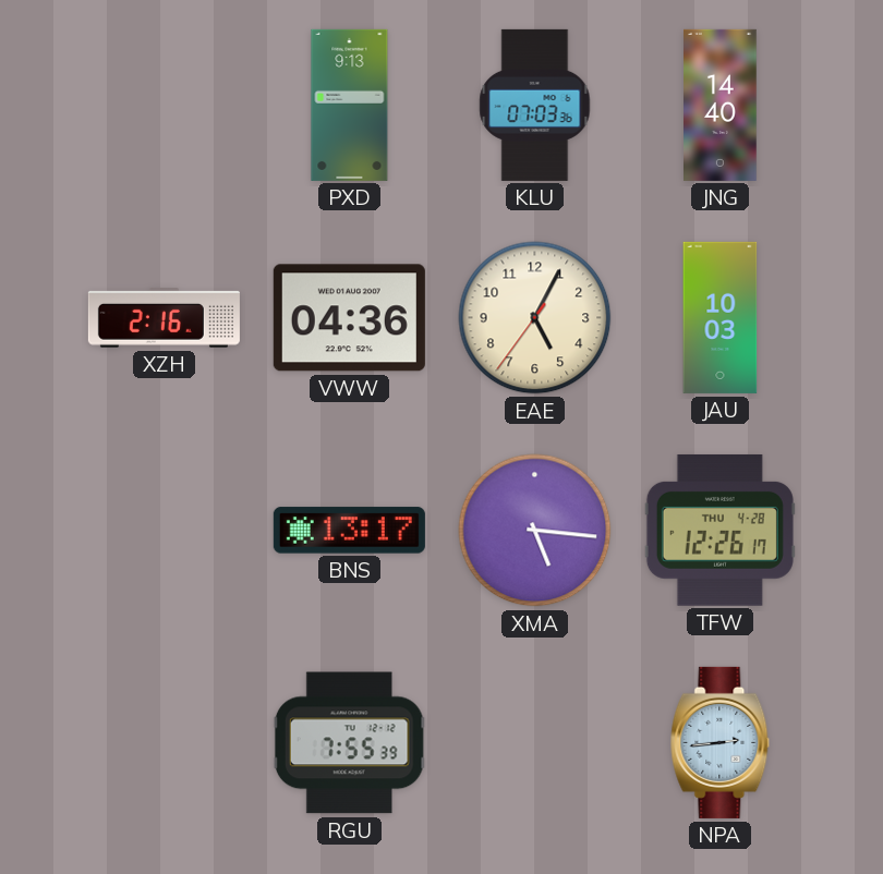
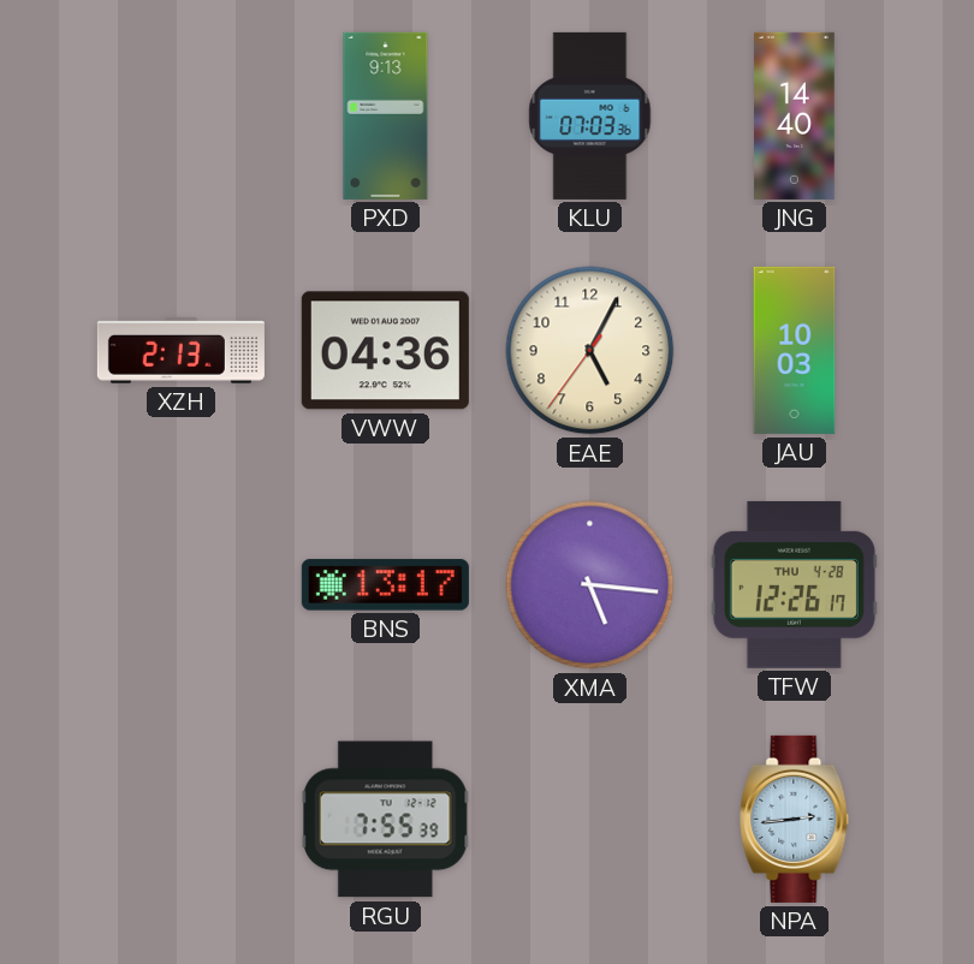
XZH: 2:16 -> 2:13
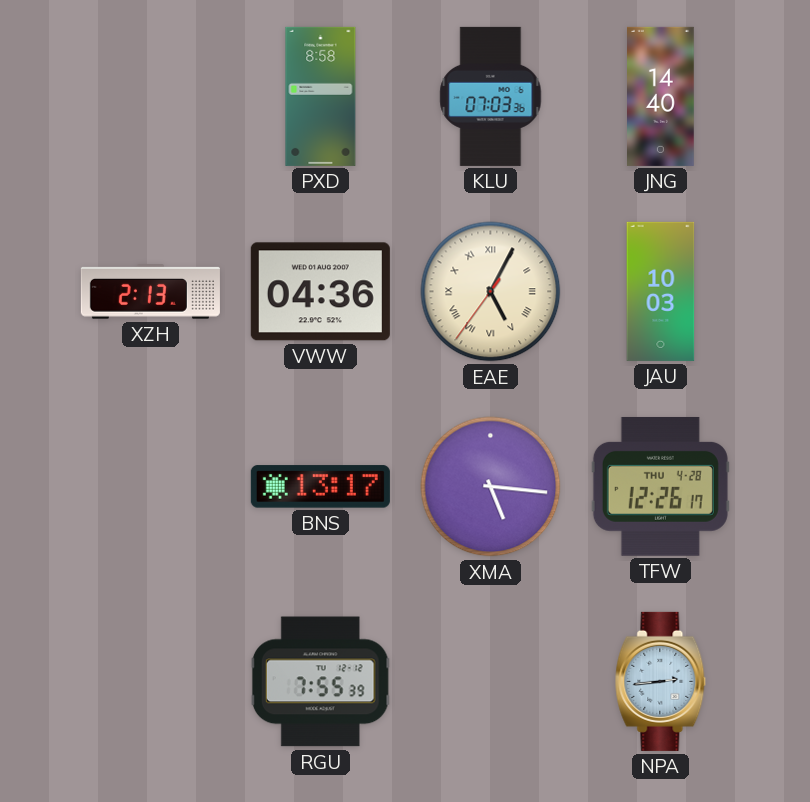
PXD: 9:13 -> 8:58
EAE numerals: Arabic -> Roman
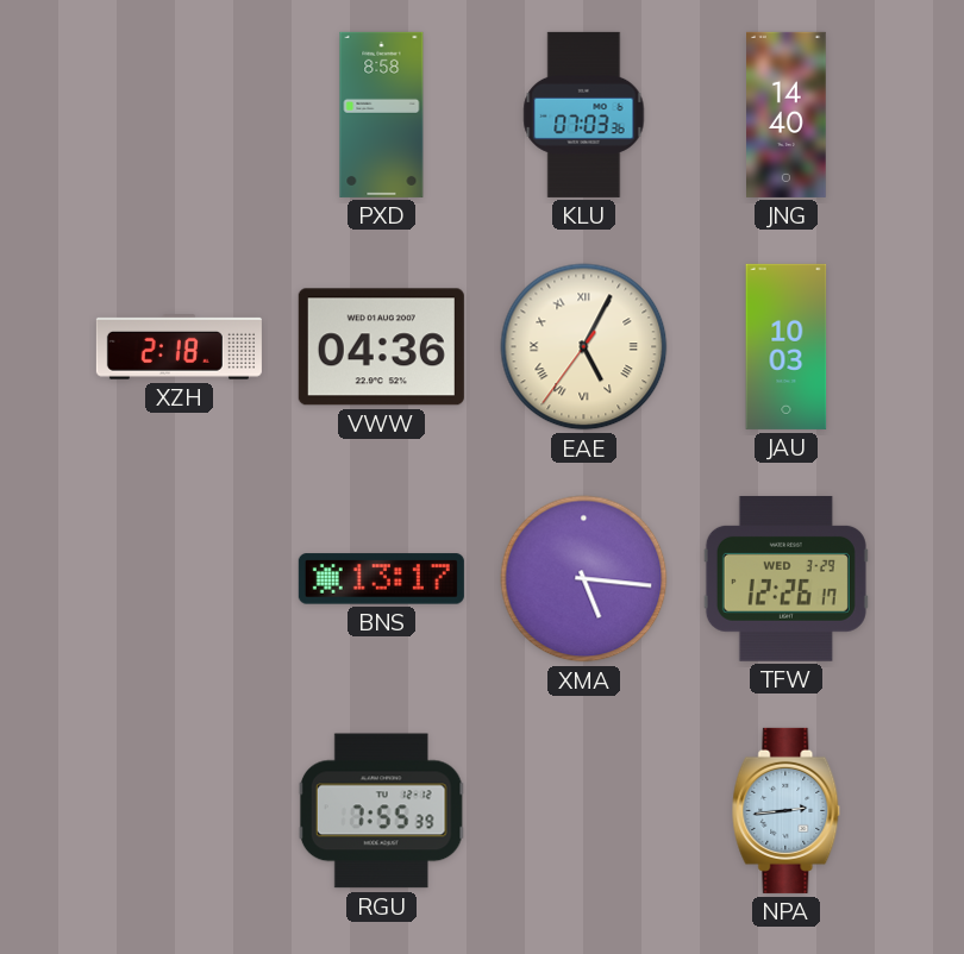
XZH: 2:13 -> 2:18
TFW date: THU 4-28 -> WED 3-29
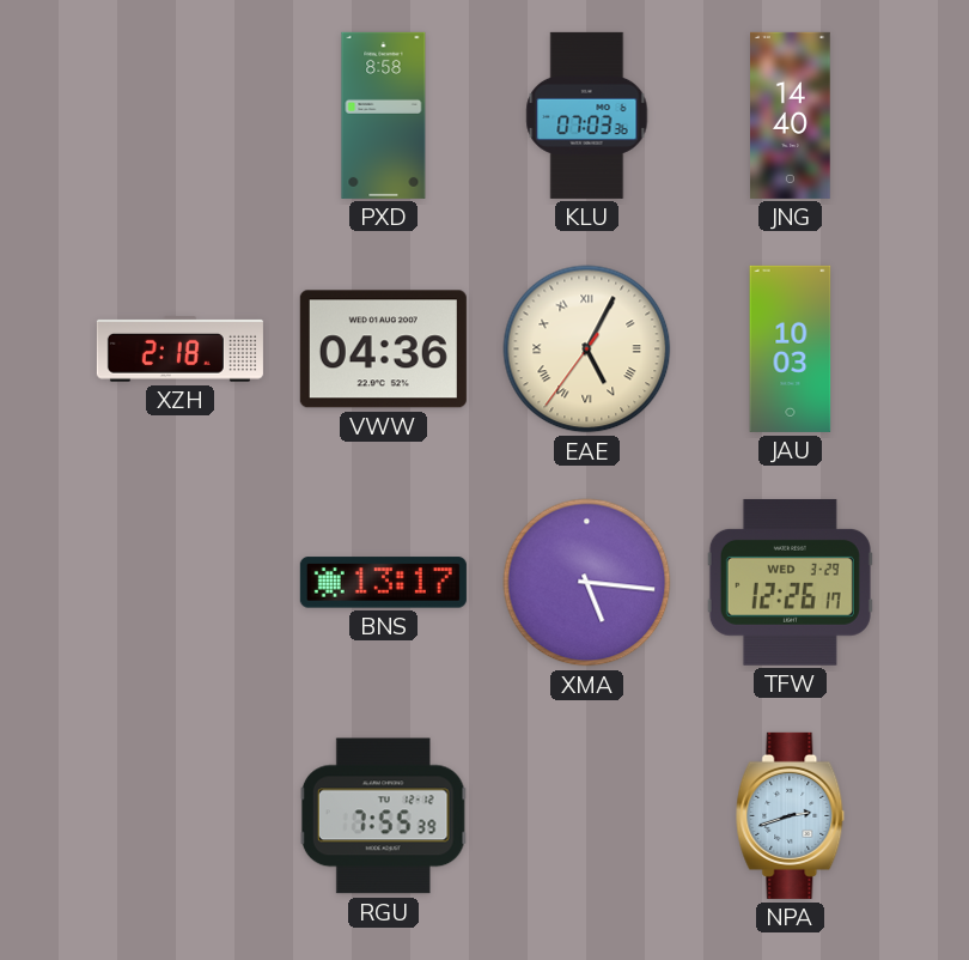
NPA: 2:44 -> 2:42
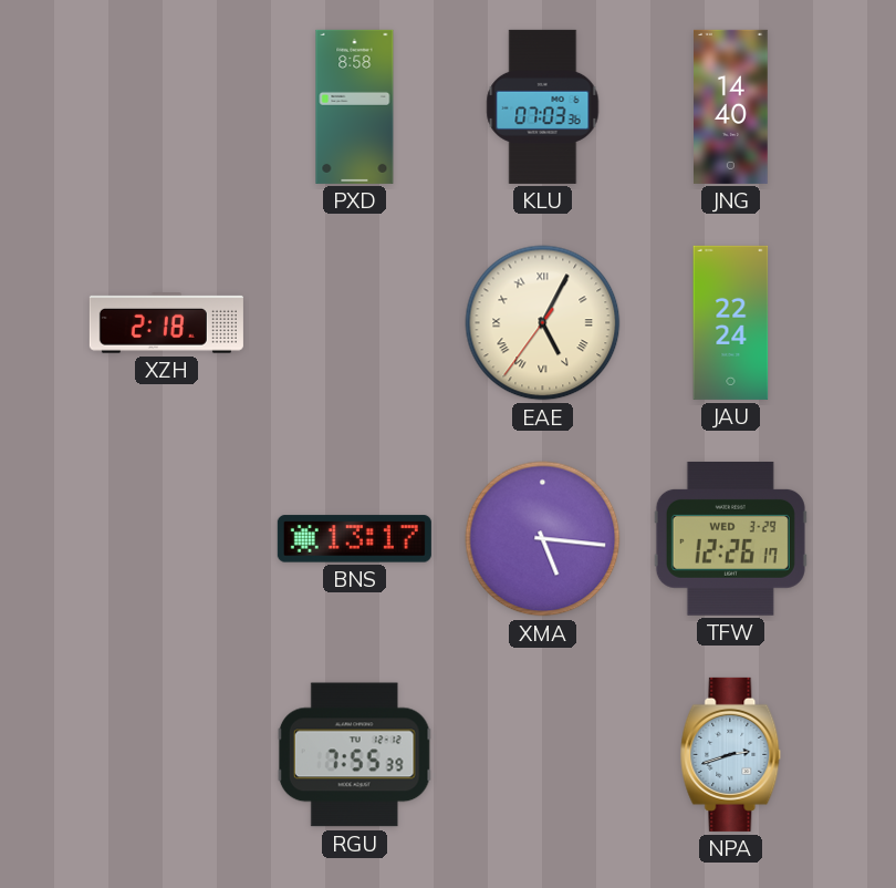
VWW: 04:36 -> none
JAU: 10:03 -> 22:24
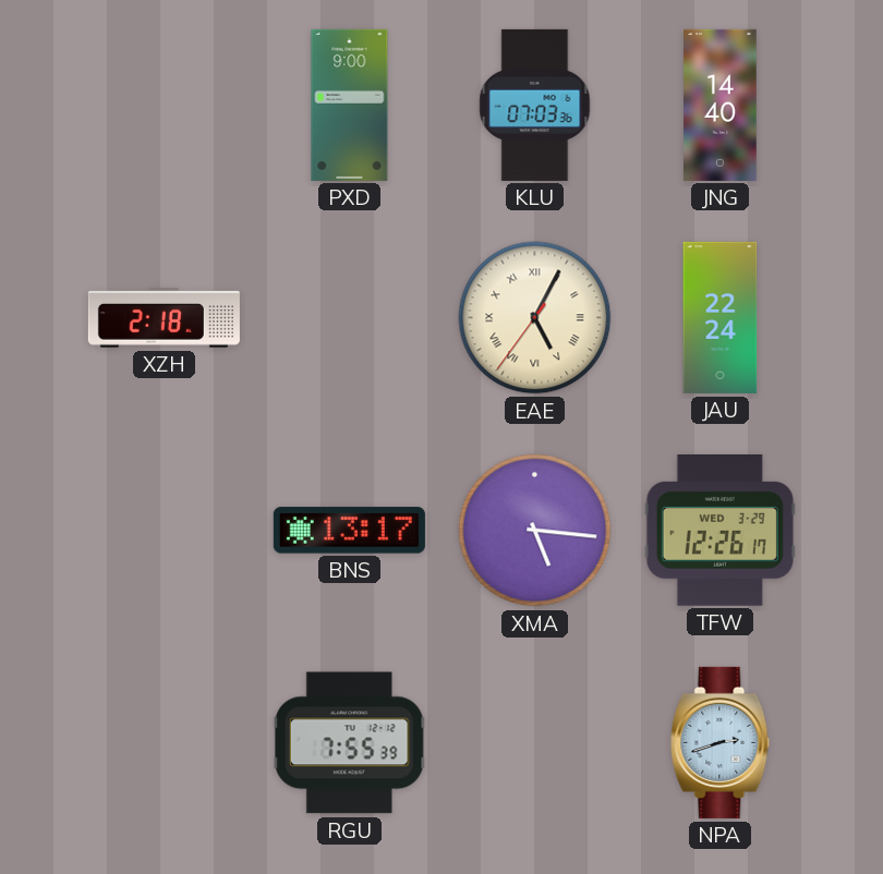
PXD: 8:58 -> 9:00
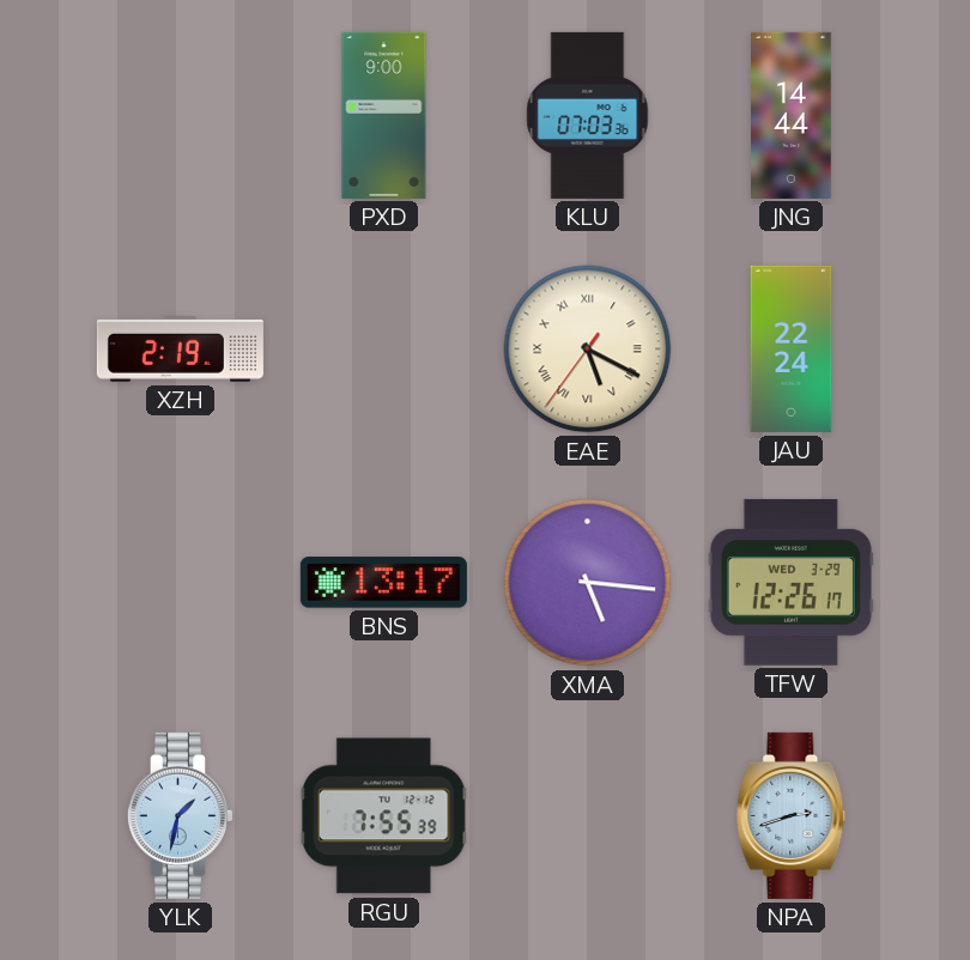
JNG: 14:40 -> 14:44
XZH: 2:18 -> 2:19
EAE: 5:04 -> 5:19
YLK: none -> 1:32
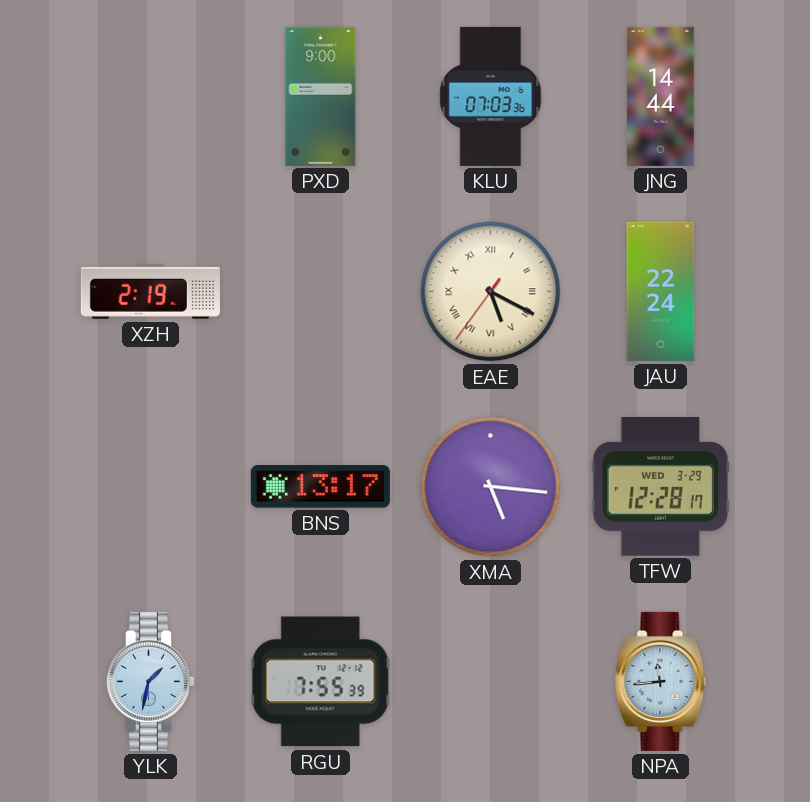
TFW: 12:26 -> 12:28
NPA: 2:42 -> 11:44
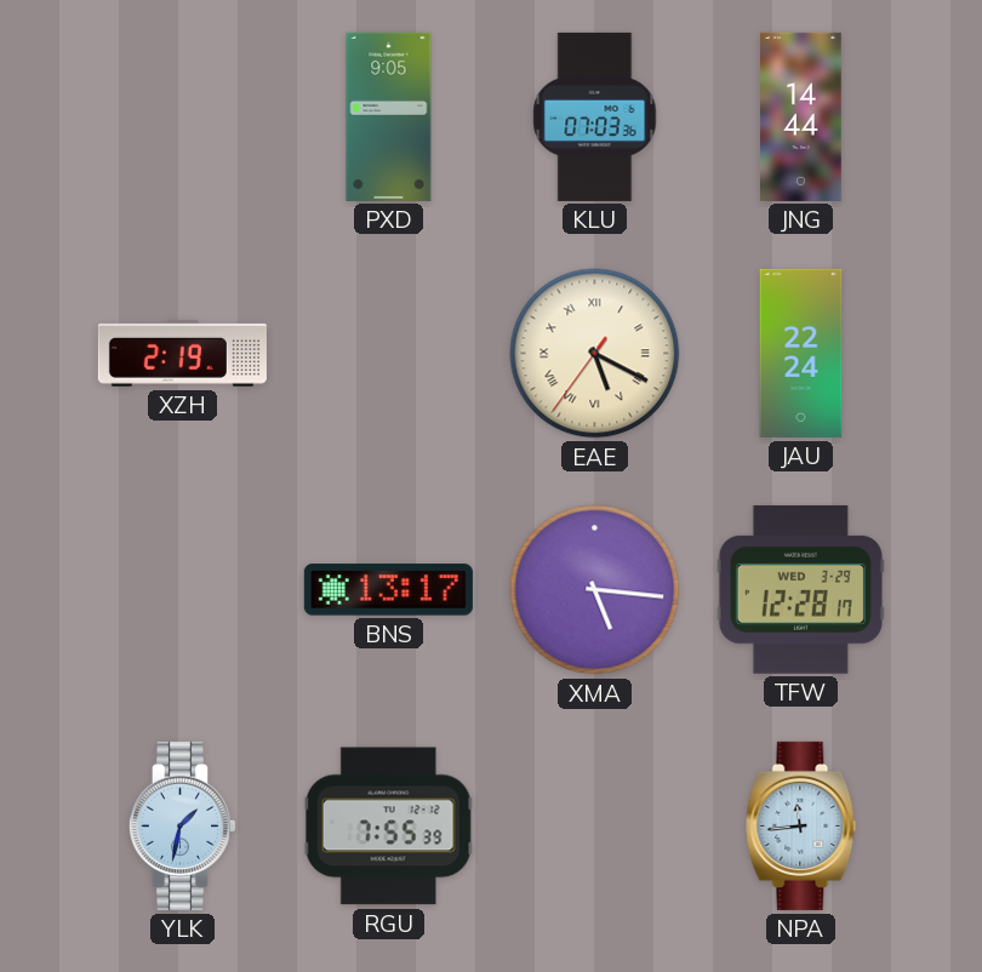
PXD: 9:00 -> 9:05
